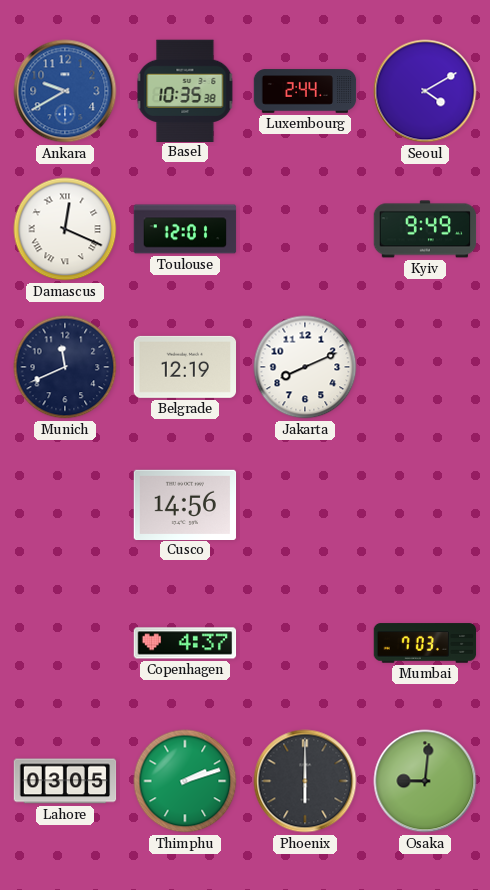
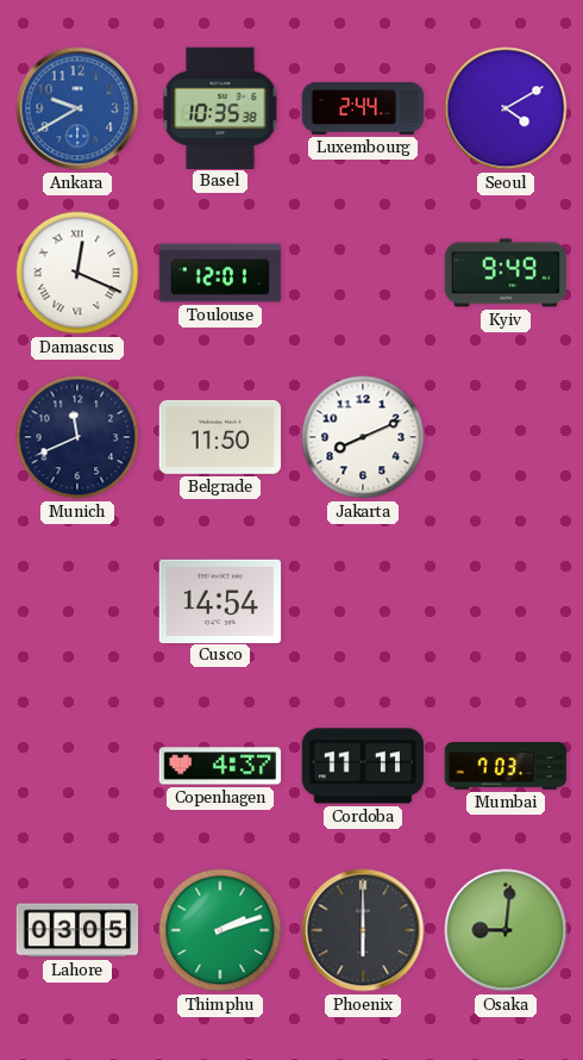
Belgrade: 12:19 -> 11:50
Cusco: 14:56 -> 14:54
Cordoba: none -> 11:11
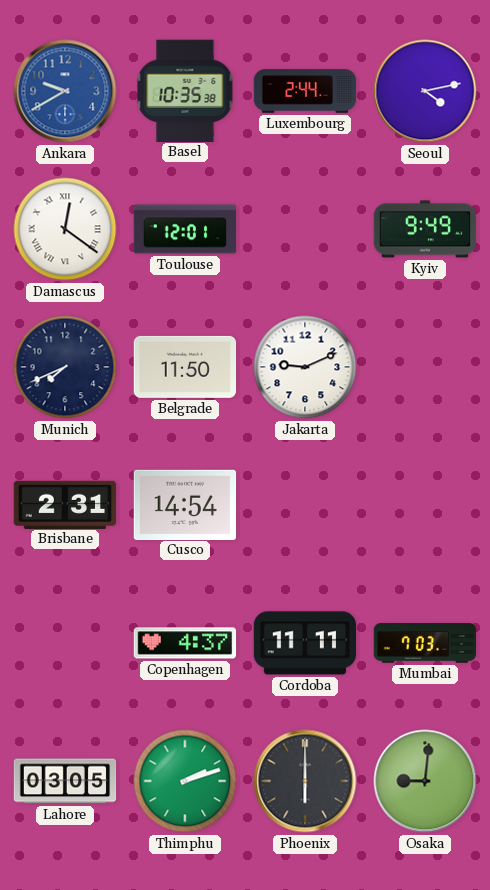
Seoul: 4:10 -> 4:13
Damascus: 12:19 -> 12:21
Munich: 11:41 -> 7:41
Jakarta: 8:11 -> 9:11
Brisbane: none -> 2:31
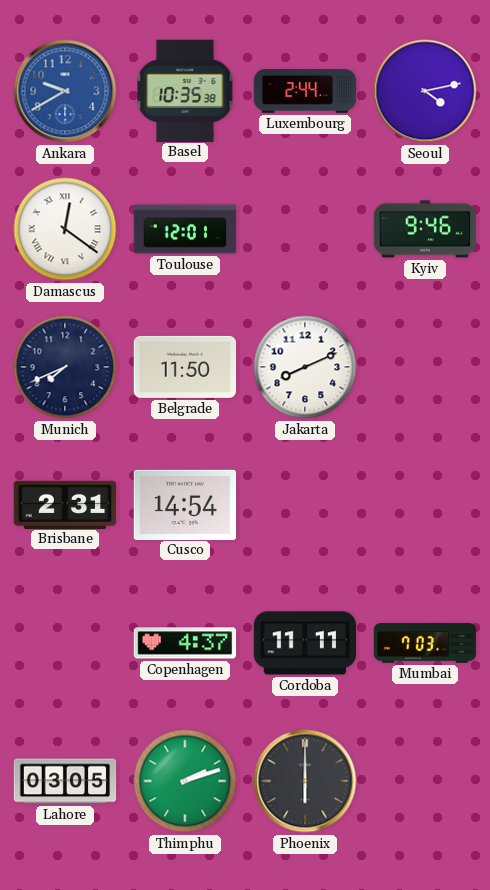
Kyiv: 9:49 -> 9:46
Jakarta: 9:11 -> 8:11
Osaka: 9:01 -> none
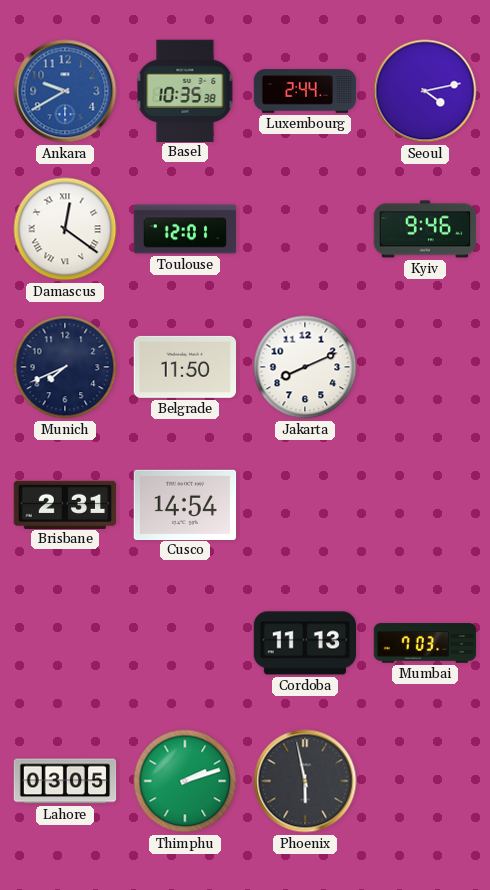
Copenhagen: 4:37 -> none
Cordoba: 11:11 -> 11:13
Phoenix: 6:00 -> 5:58
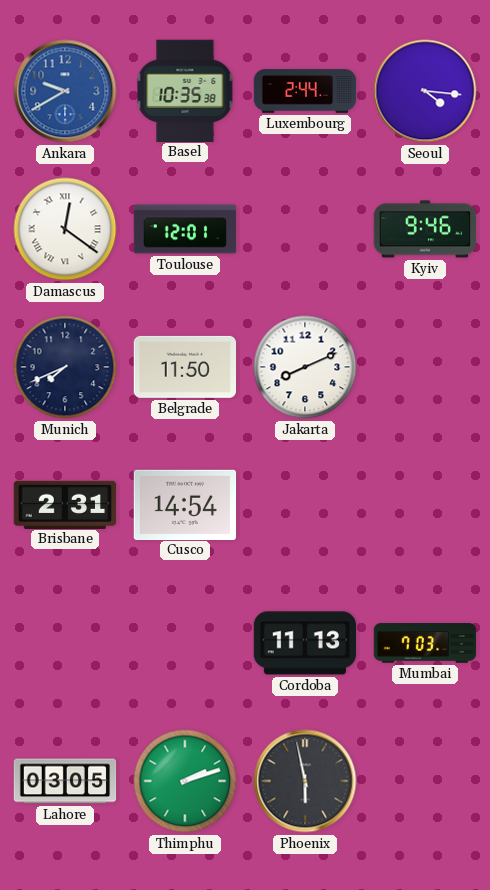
Seoul: 4:13 -> 4:16
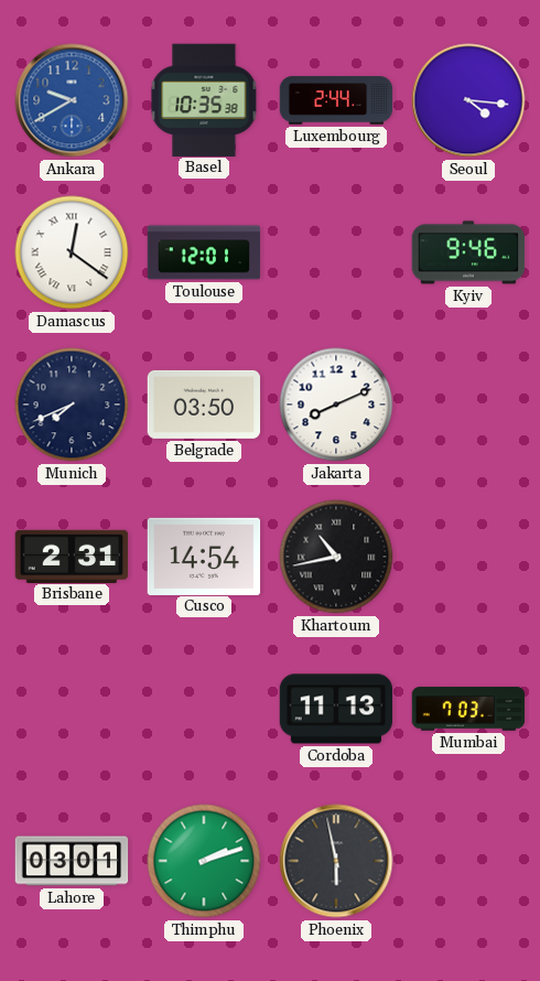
Belgrade: 11:50 -> 03:50
Khartoum: none -> 10:43
Lahore: 03:05 -> 03:01
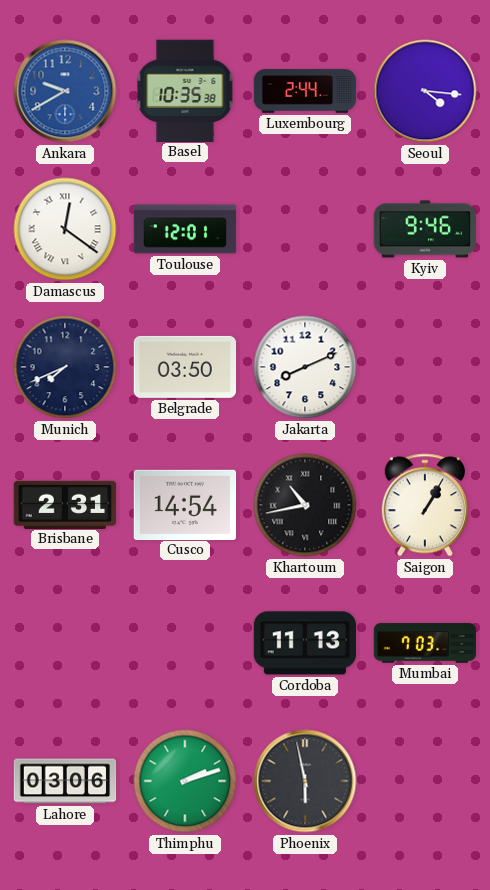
Saigon: none -> 1:05
Lahore: 03:01 -> 03:06
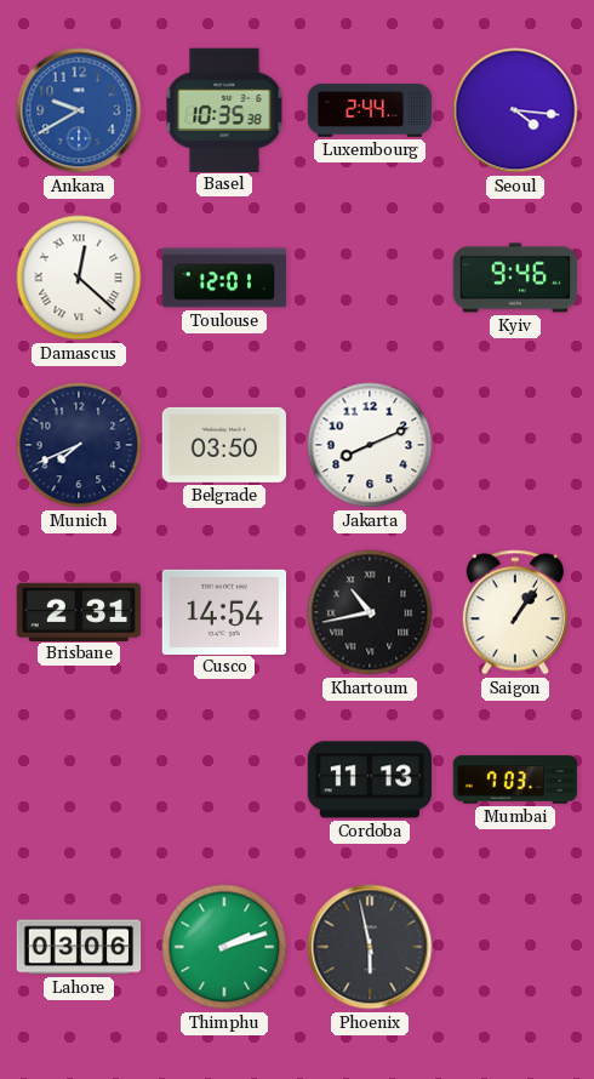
Damascus: 12:21 -> 12:22
Saigon: 1:05 -> 1:06
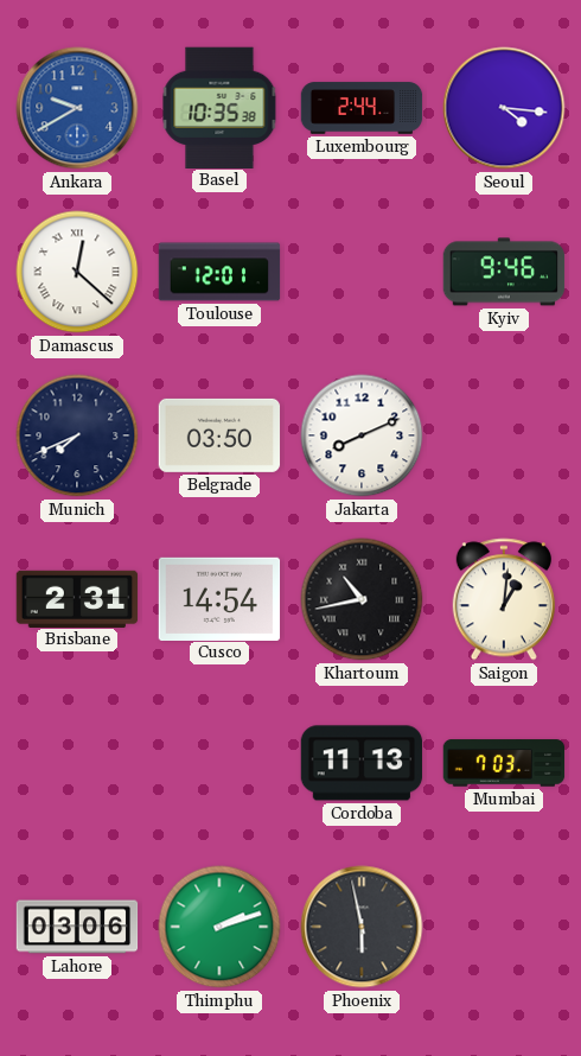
Saigon: 1:06 -> 1:01
